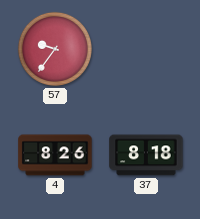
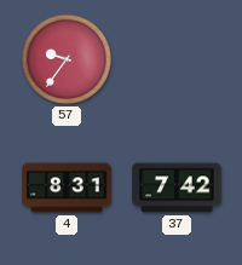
4: 8:26 -> 8:31
37: 8:18 -> 7:42
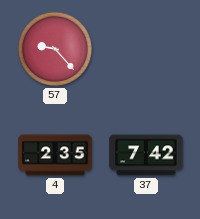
57: 9:36 -> 9:23
4: 8:31 -> 2:35
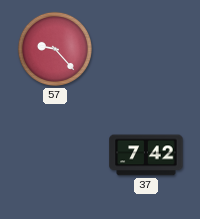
4: 2:35 -> none
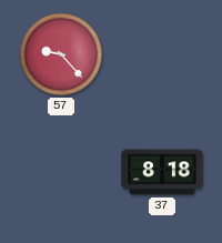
37: 7:42 -> 8:18
